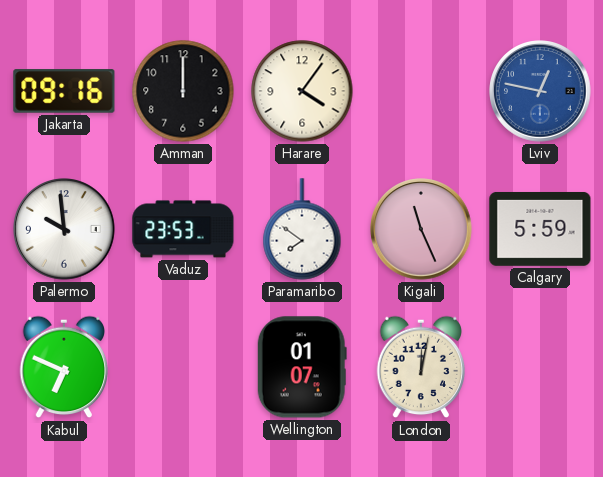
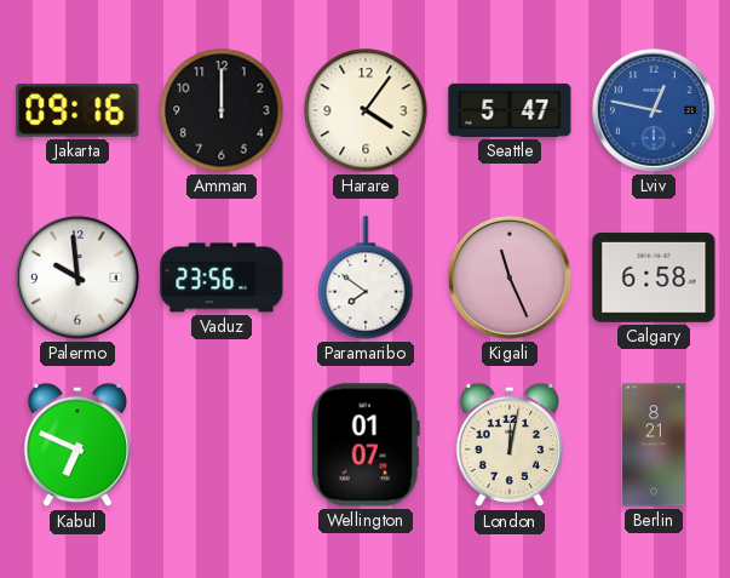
Seattle: none -> 5:47
Vaduz: 23:53 -> 23:56
Calgary: 5:59 -> 6:58
Berlin: none -> 8:21
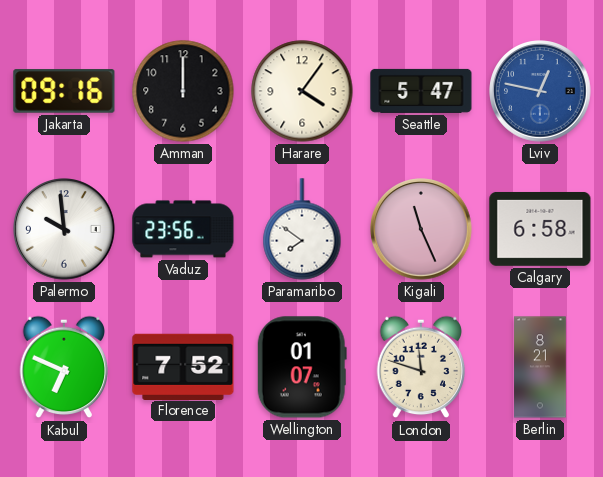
Florence: none -> 7:52
London: 12:02 -> 11:48
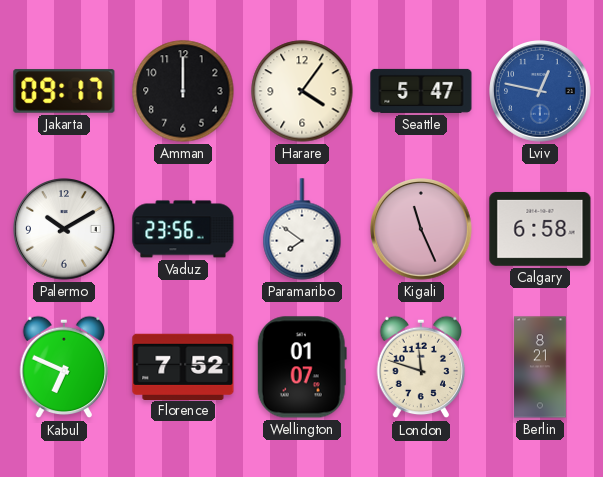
Jakarta: 09:16 -> 09:17
Palermo: 9:59 -> 10:10
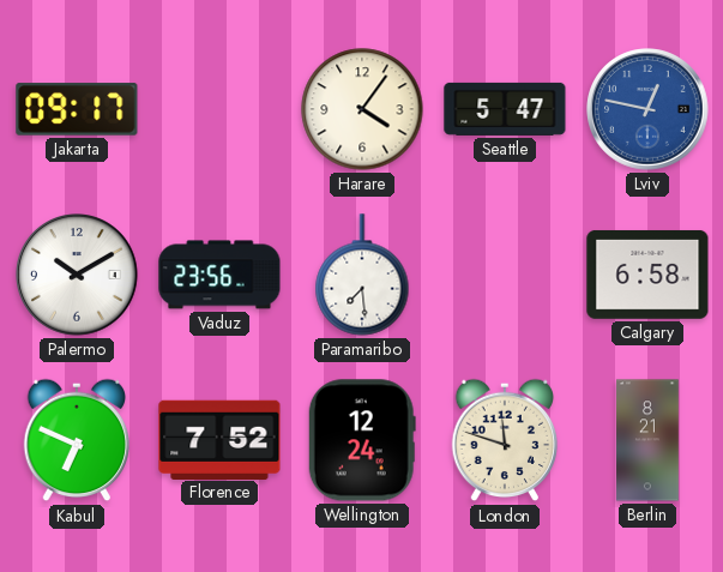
Amman: 12:00 -> none
Paramaribo: 7:51 -> 7:29
Kigali: 11:26 -> none
Wellington: 01:07 -> 12:24
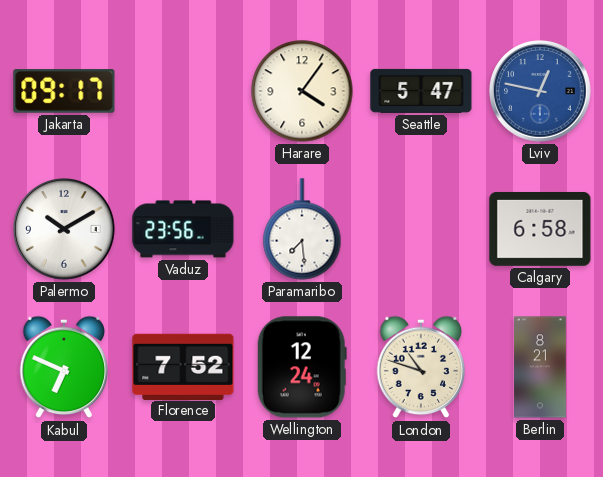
London: 11:48 -> 10:48
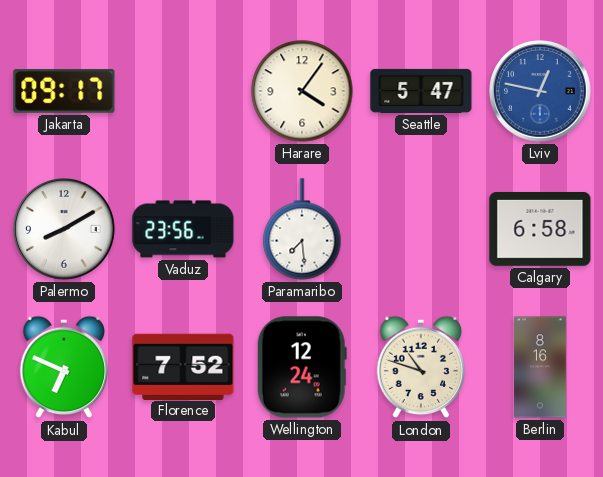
Palermo: 10:10 -> 8:10
Berlin: 8:21 -> 8:16
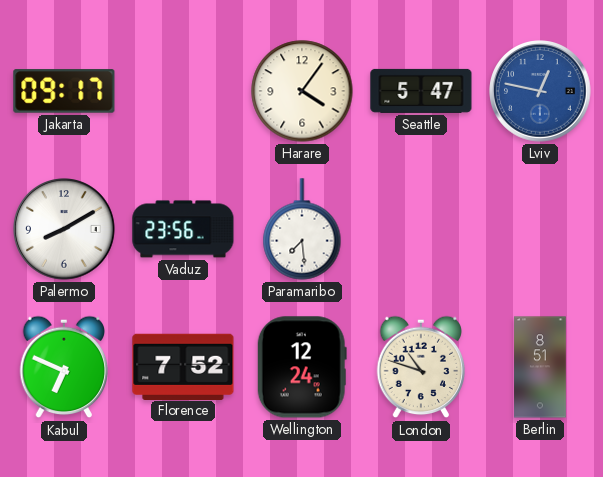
Calgary: 6:58 -> none
Berlin: 8:16 -> 8:51
